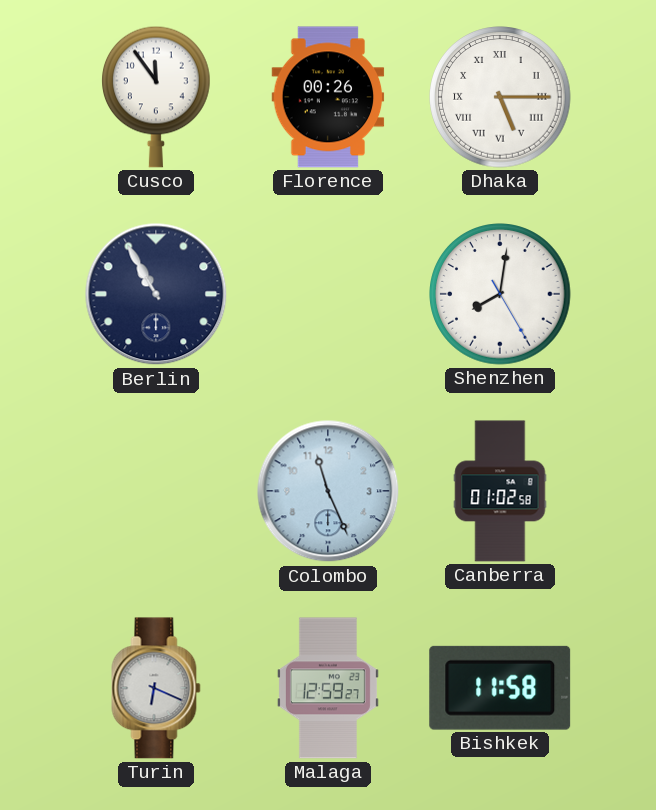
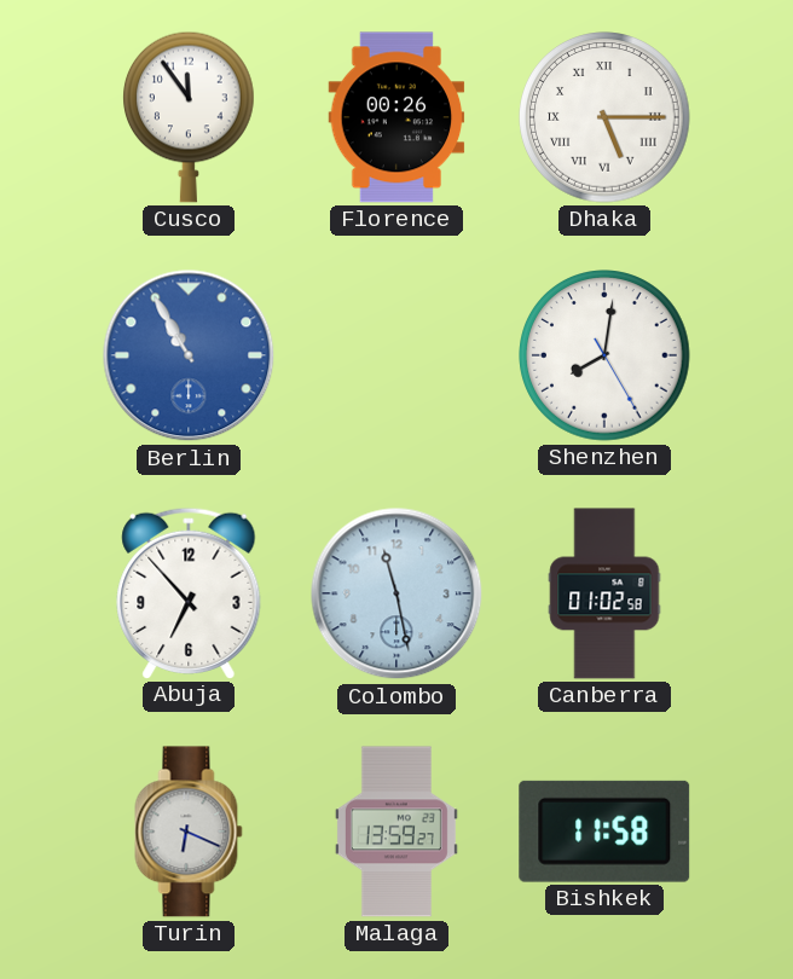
Berlin dial: navy -> blue
Abuja: none -> 6:53
Colombo: 11:26 -> 11:28
Malaga: 12:59 -> 13:59
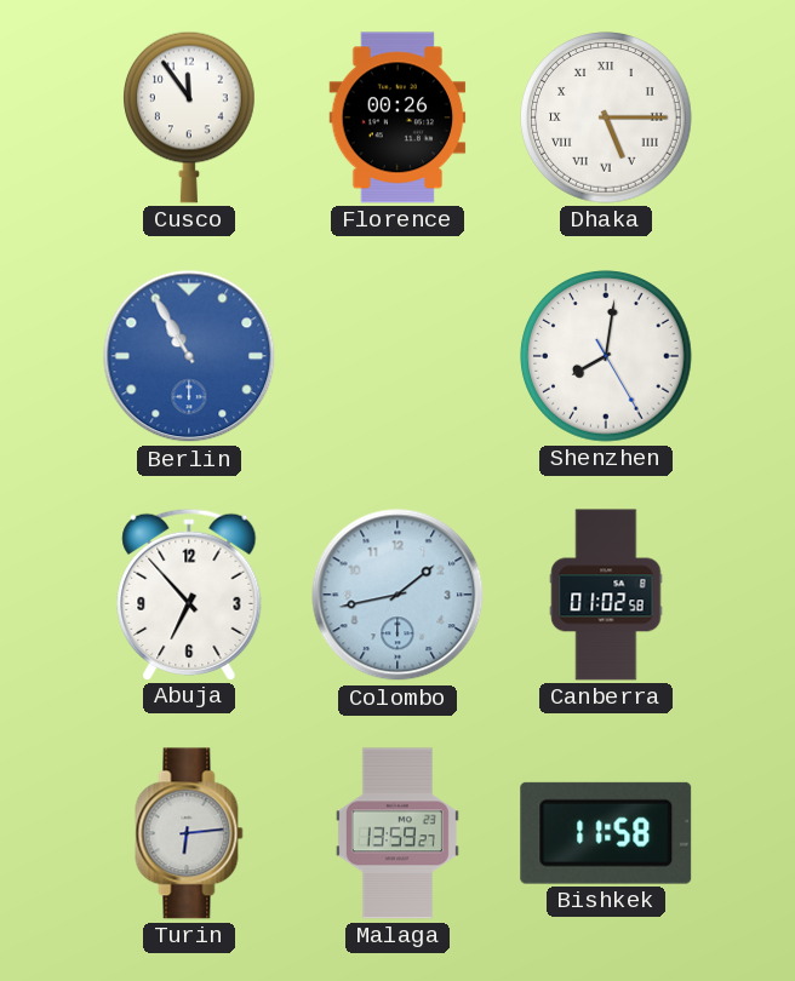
Colombo: 11:28 -> 1:43
Turin: 6:19 -> 6:14
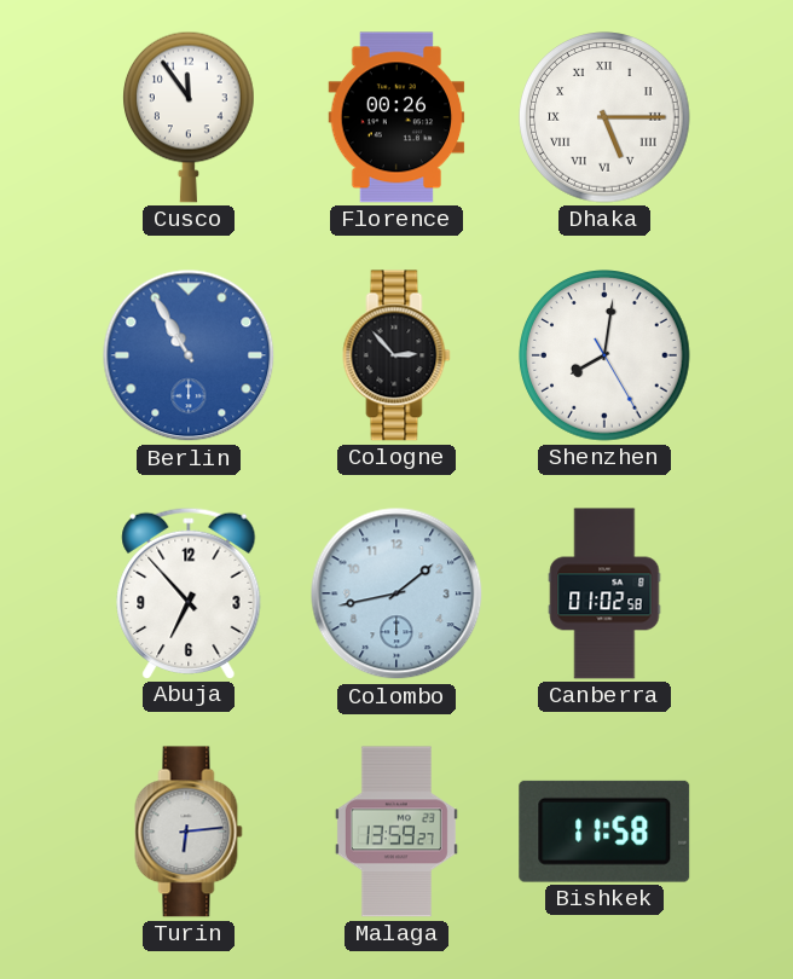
Cologne: none -> 2:53
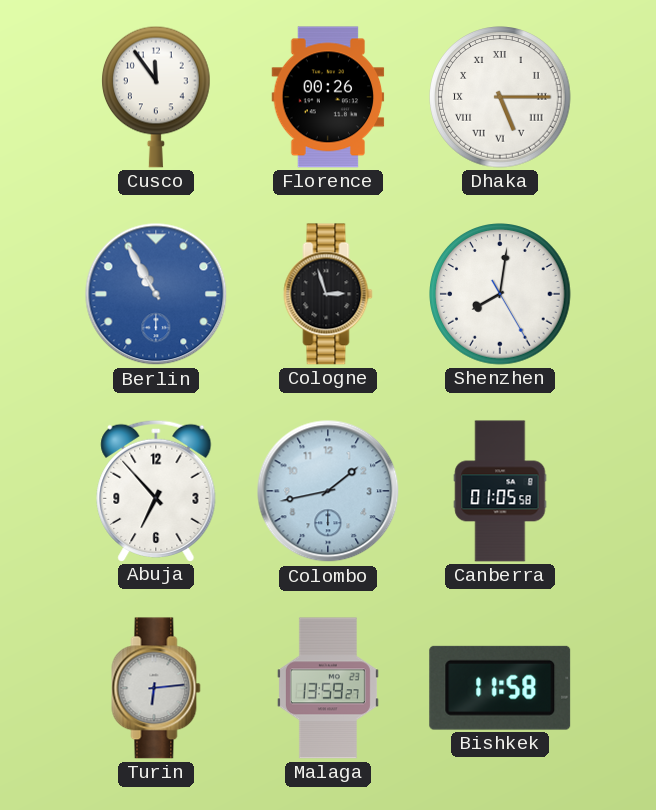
Cologne: 2:53 -> 2:57
Canberra: 01:02 -> 01:05
